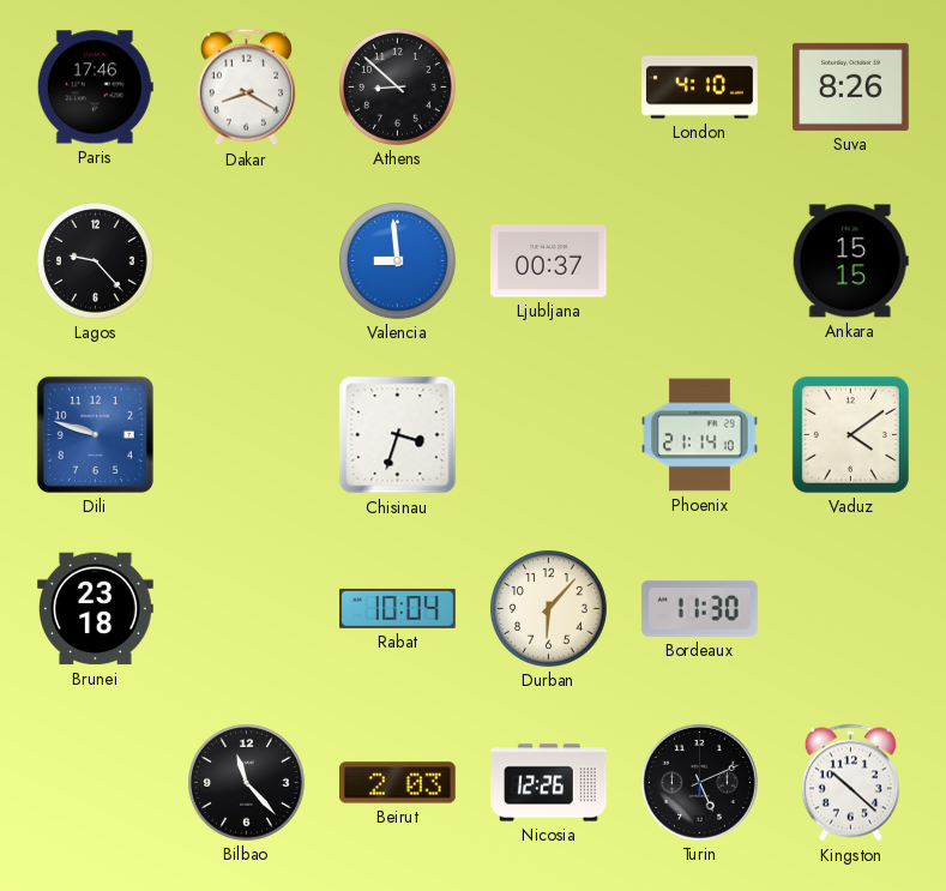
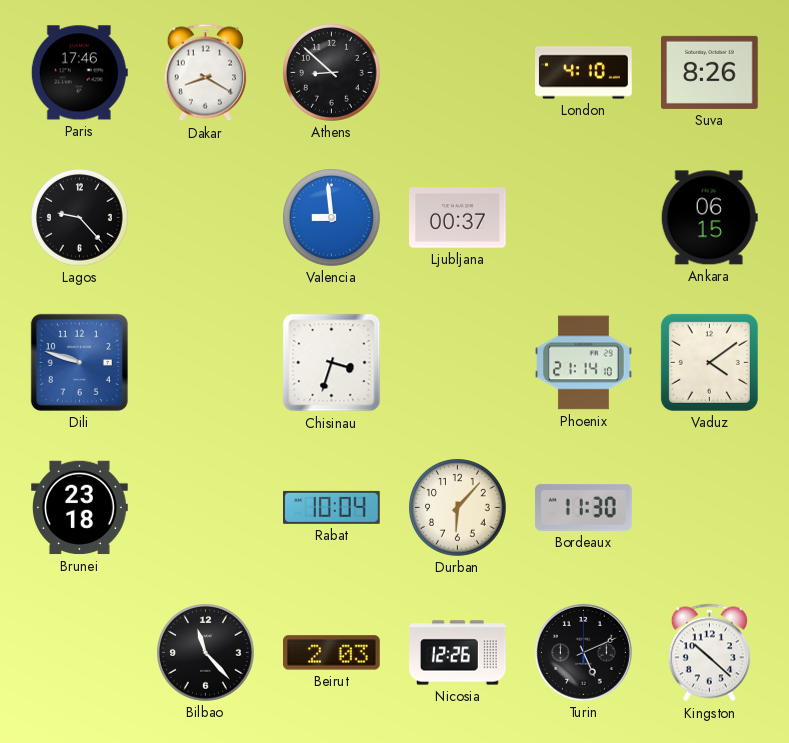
Ankara: 15:15 -> 06:15
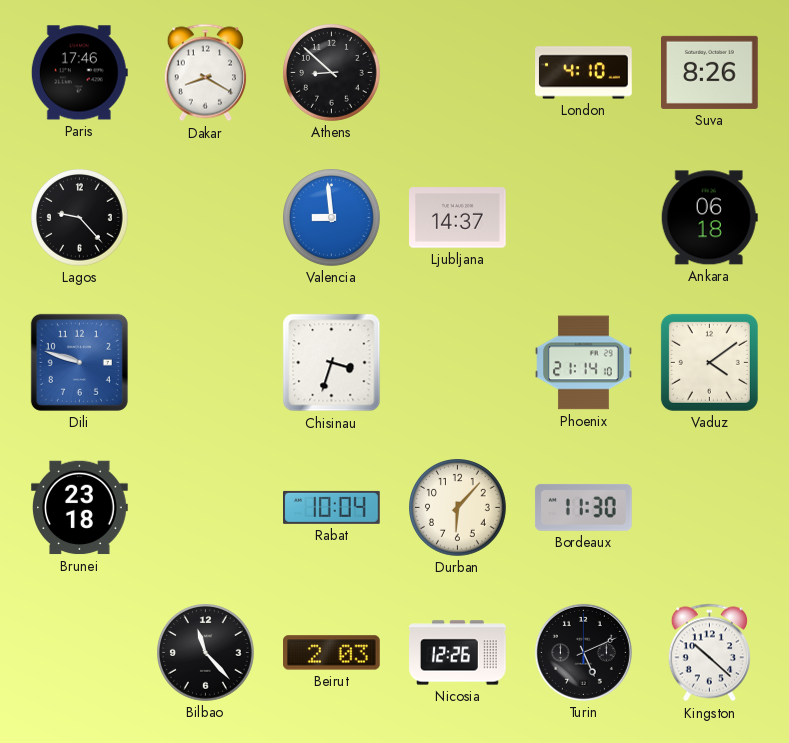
Ljubljana: 00:37 -> 14:37
Ankara: 06:15 -> 06:18
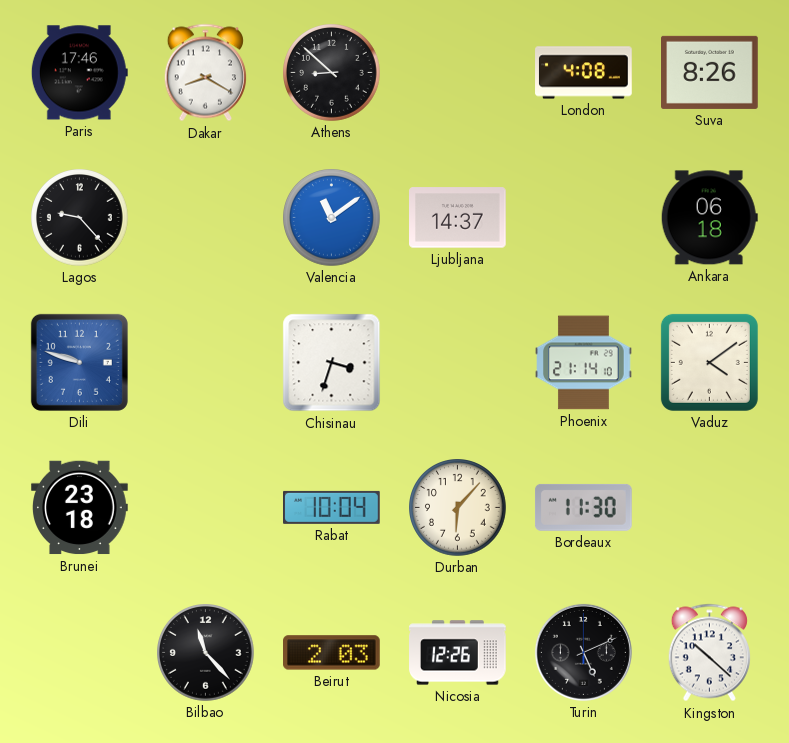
London: 4:10 -> 4:08
Valencia: 8:59 -> 11:09
